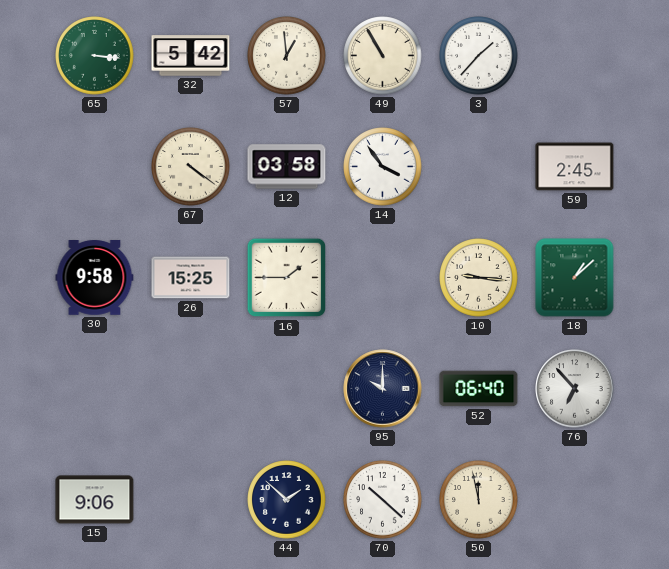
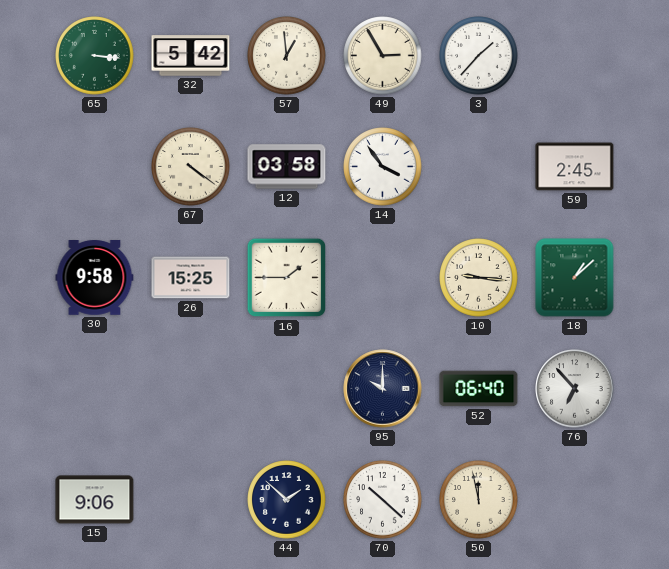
49: 10:55 -> 2:55
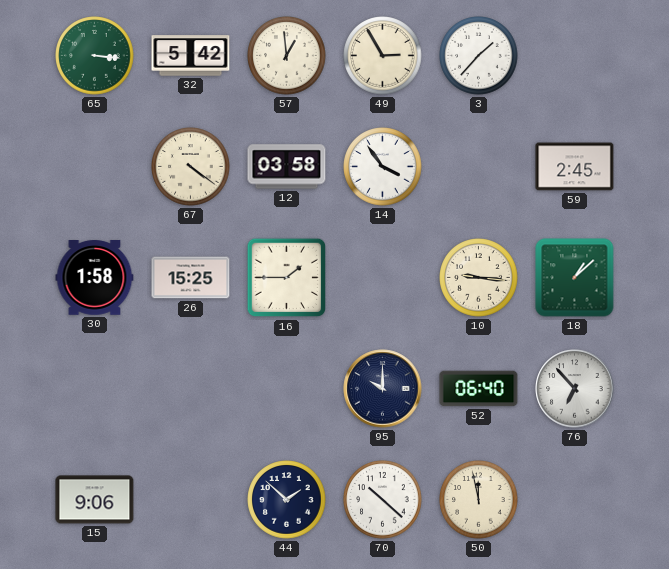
30: 9:58 -> 1:58
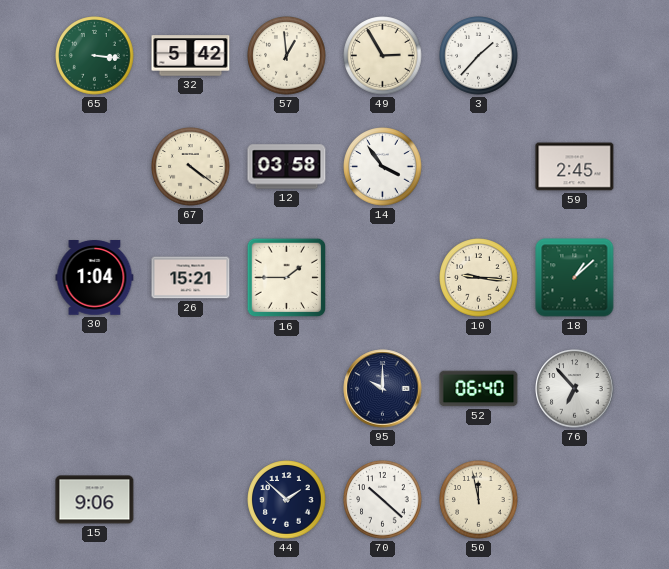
30: 1:58 -> 1:04
26: 15:25 -> 15:21
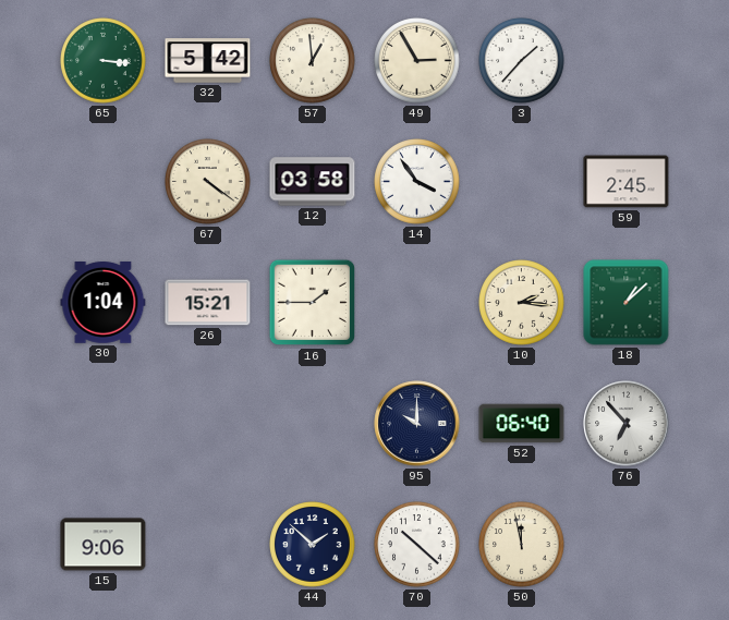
10: 9:16 -> 2:16
